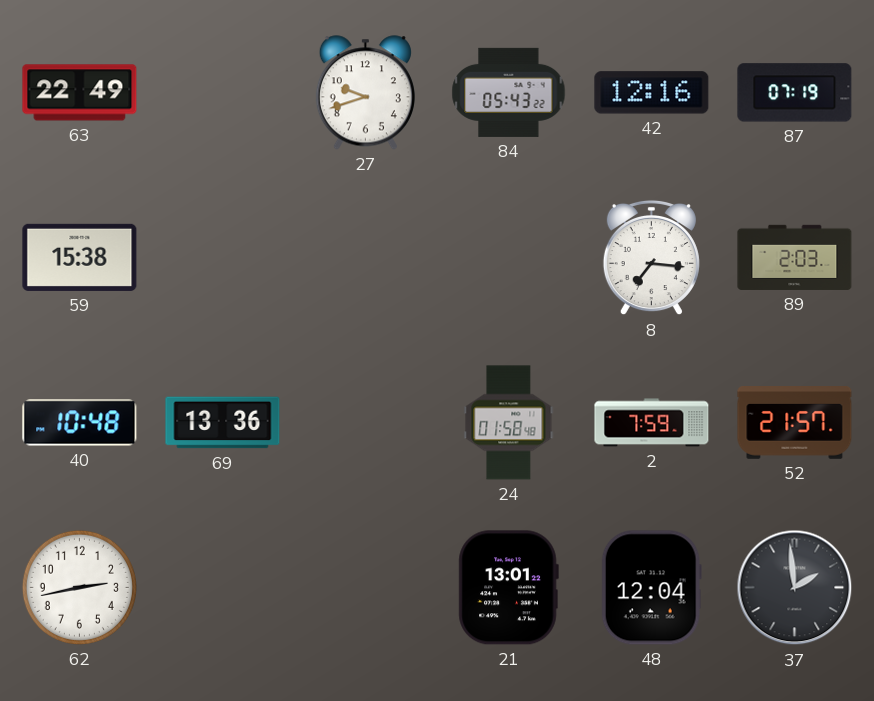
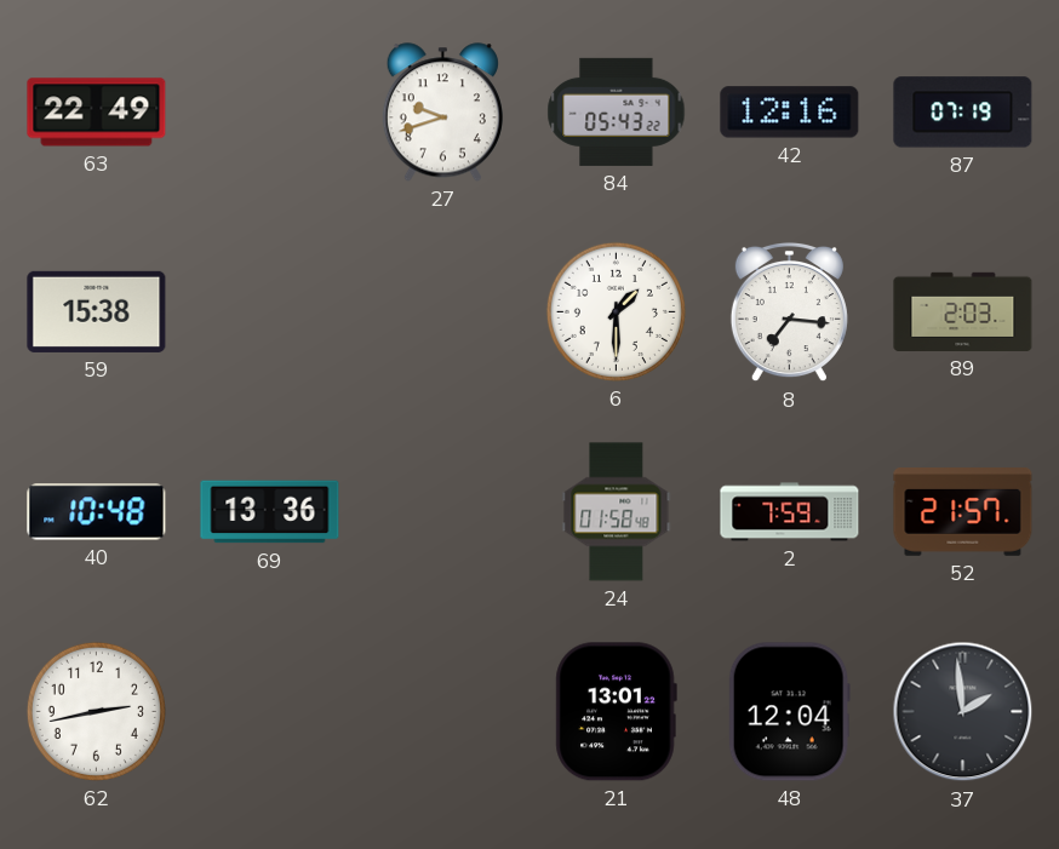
6: none -> 1:30
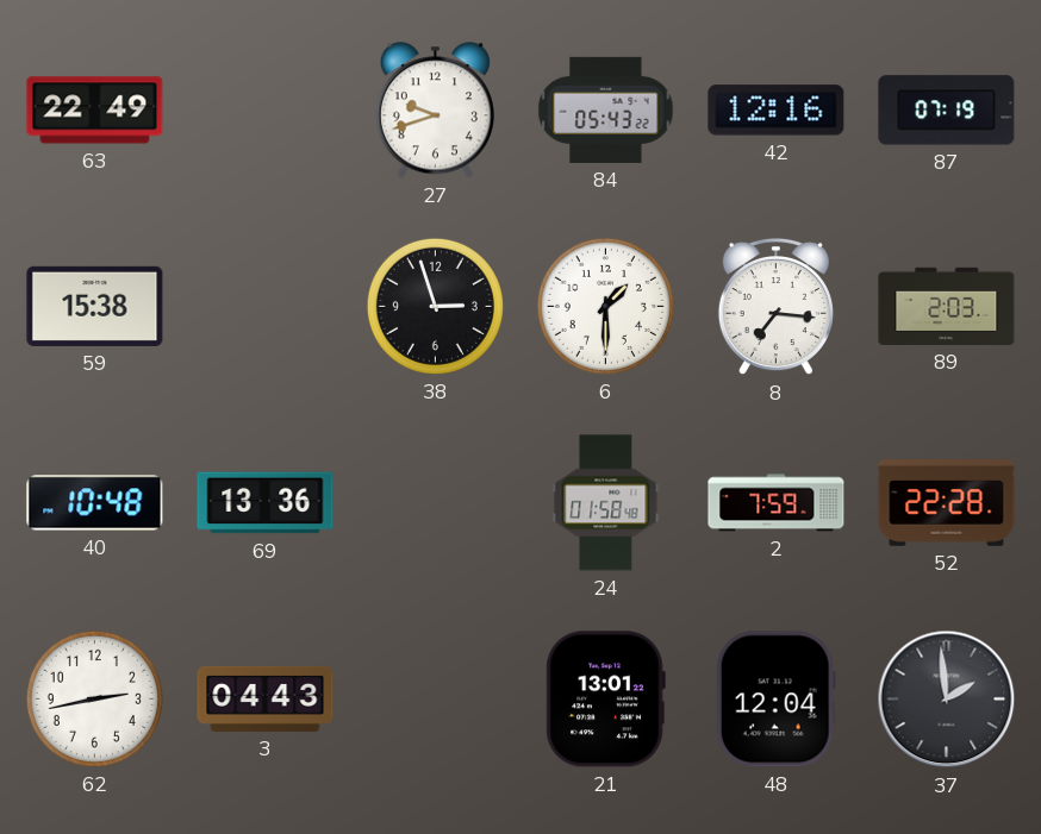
38: none -> 2:57
52: 21:57 -> 22:28
3: none -> 04:43
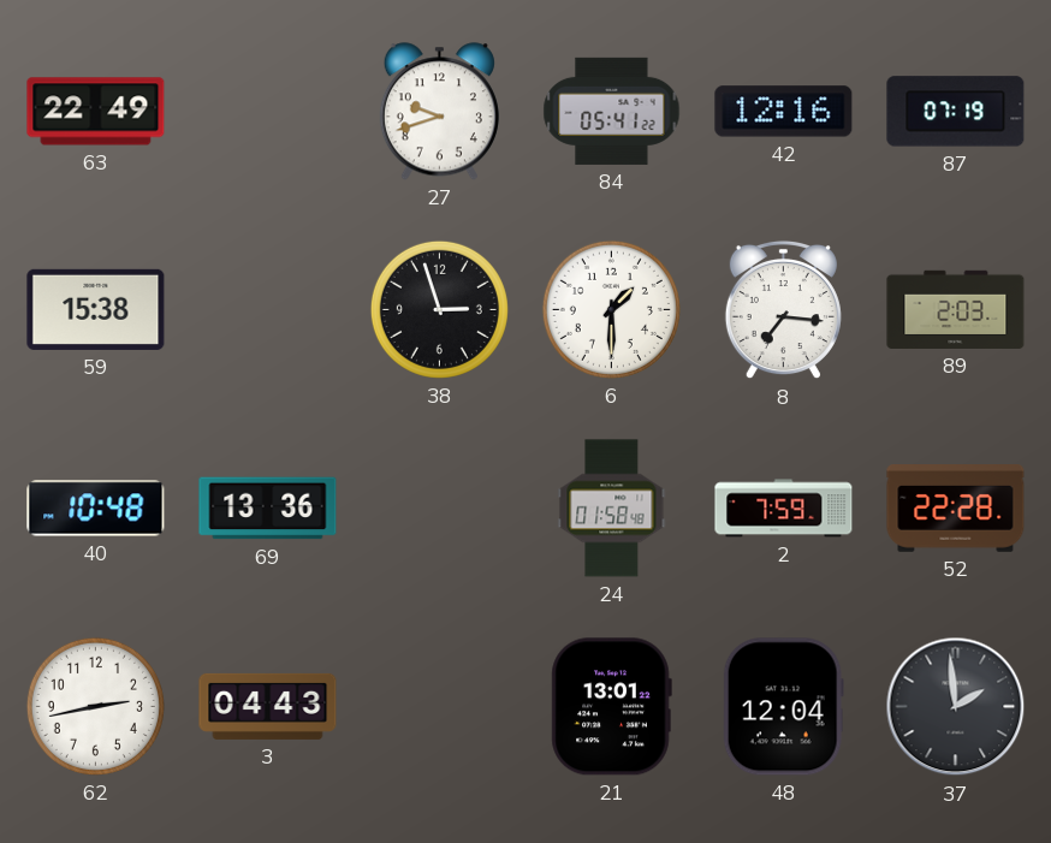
84: 05:43 -> 05:41
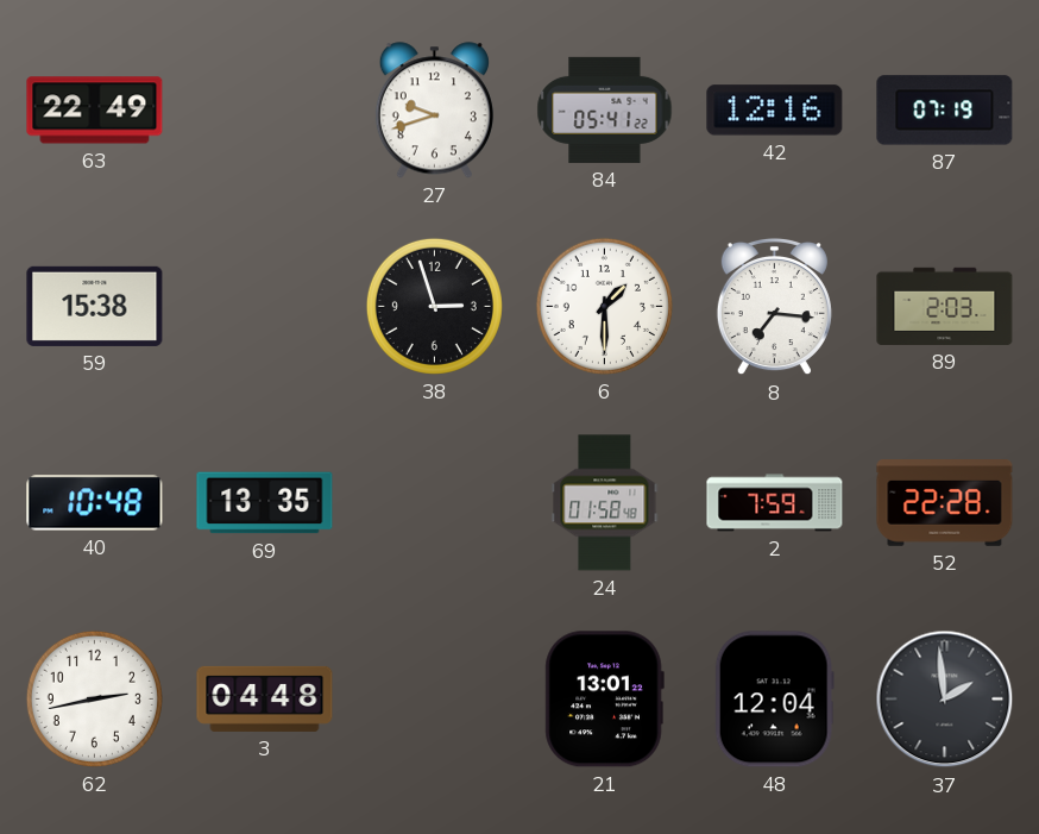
69: 13:36 -> 13:35
3: 04:43 -> 04:48
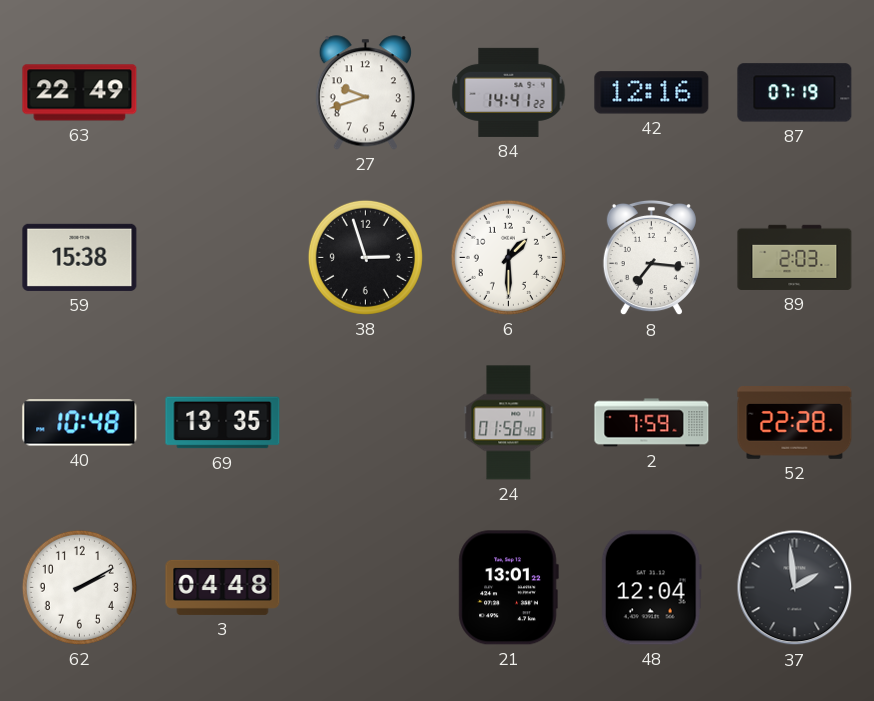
84: 05:41 -> 14:41
62: 2:43 -> 2:10
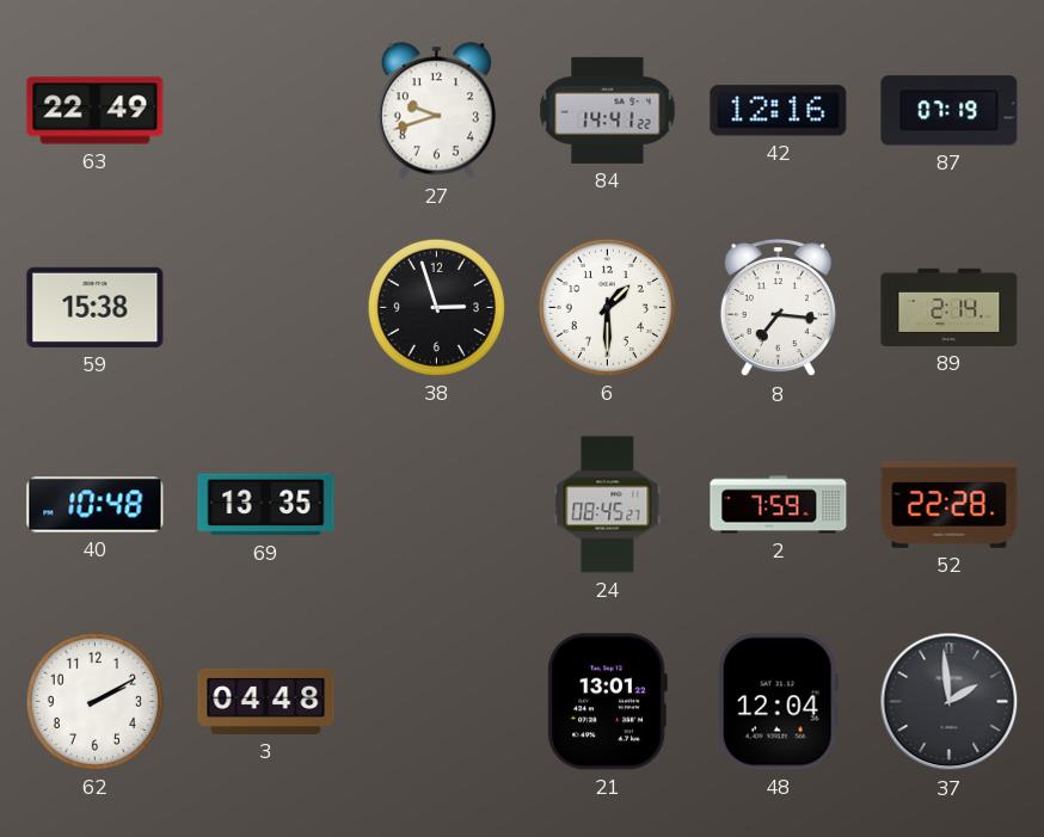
89: 2:03 -> 2:14
24: 01:58 -> 08:45
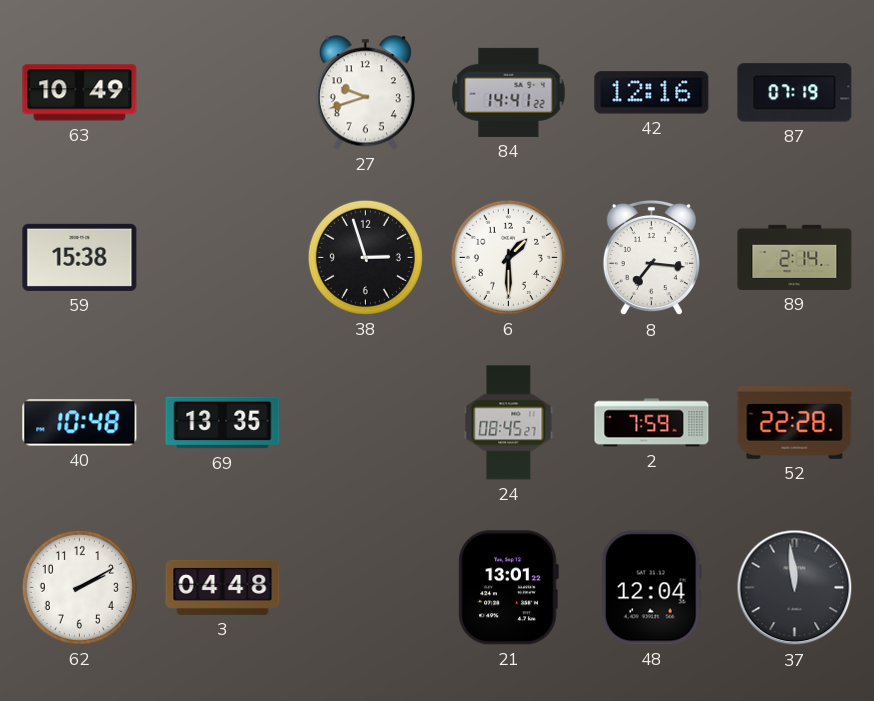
63: 22:49 -> 10:49
37: 1:59 -> 11:59
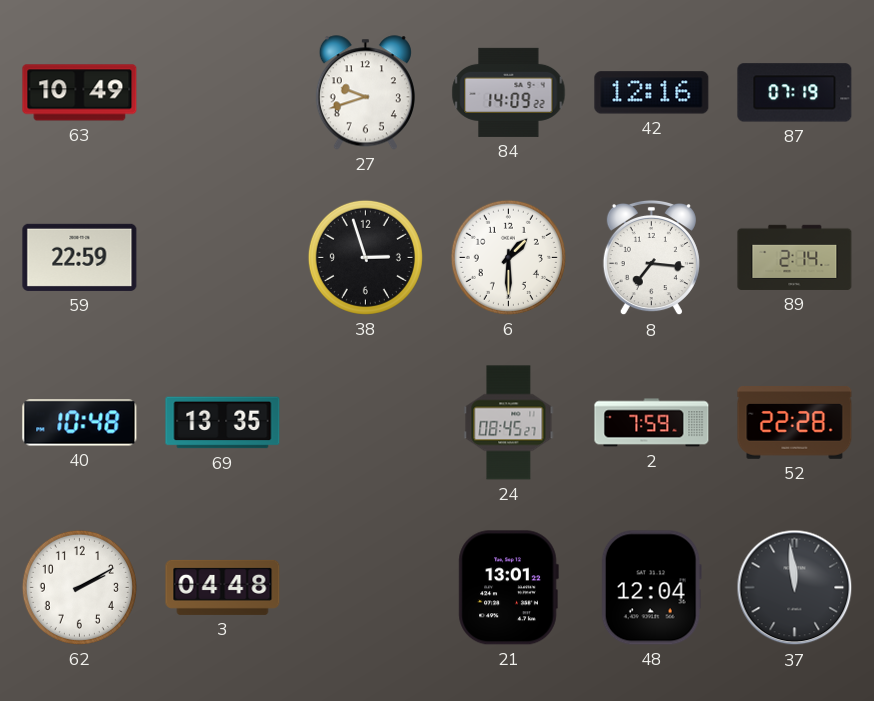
84: 14:41 -> 14:09
59: 15:38 -> 22:59
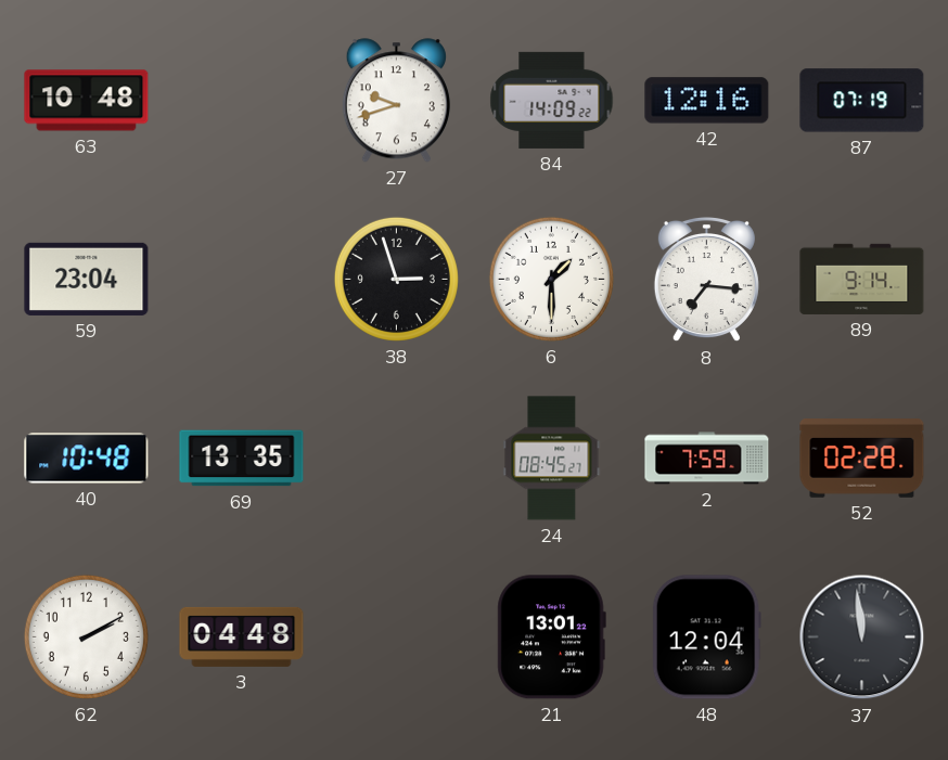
63: 10:49 -> 10:48
59: 22:59 -> 23:04
89: 2:14 -> 9:14
52: 22:28 -> 02:28
